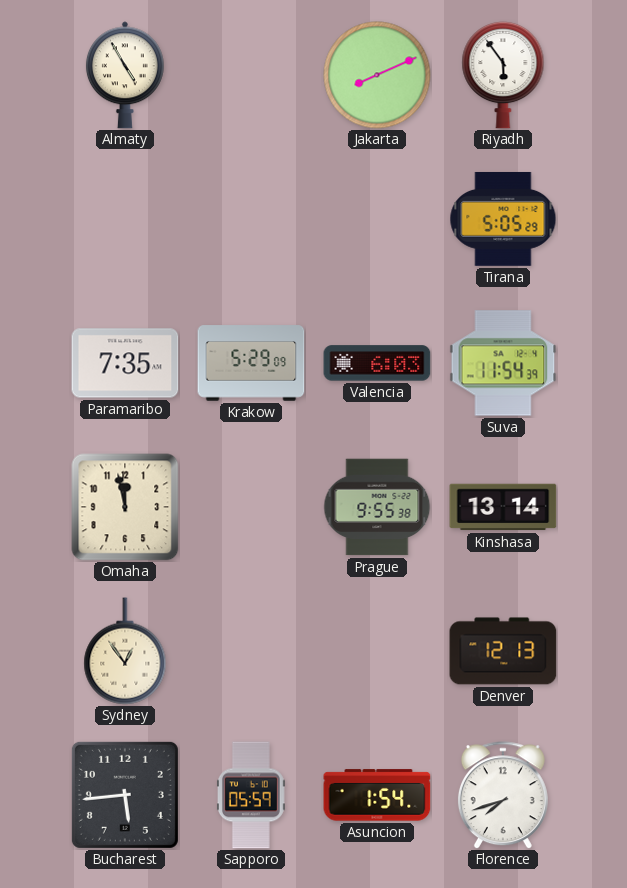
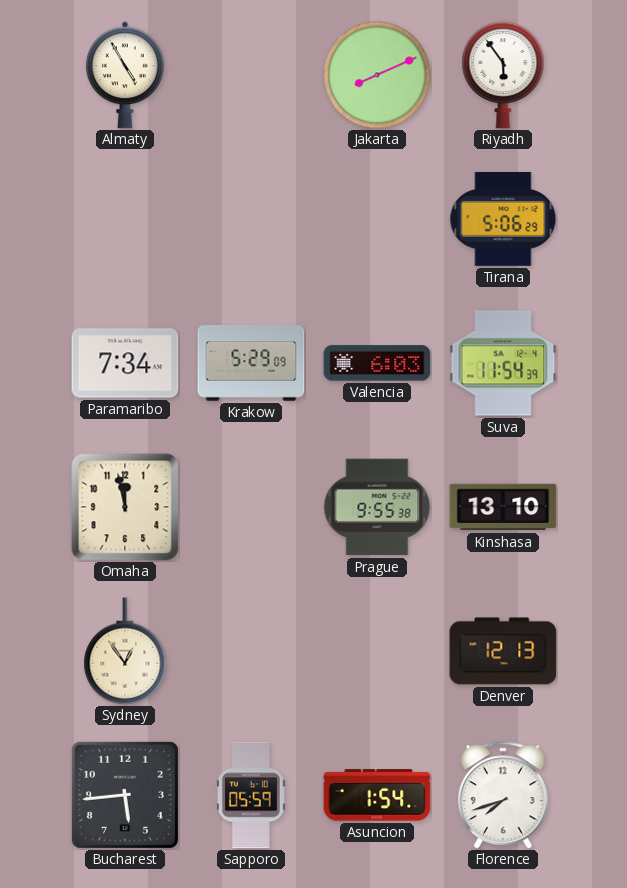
Tirana: 5:05 -> 5:06
Paramaribo: 7:35 -> 7:34
Kinshasa: 13:14 -> 13:10
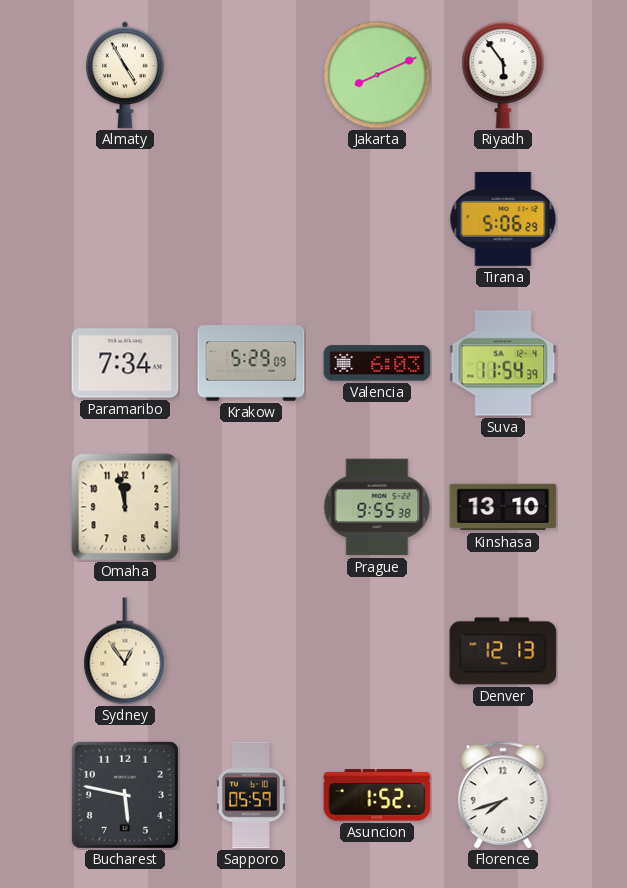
Bucharest: 5:44 -> 5:47
Asuncion: 1:54 -> 1:52
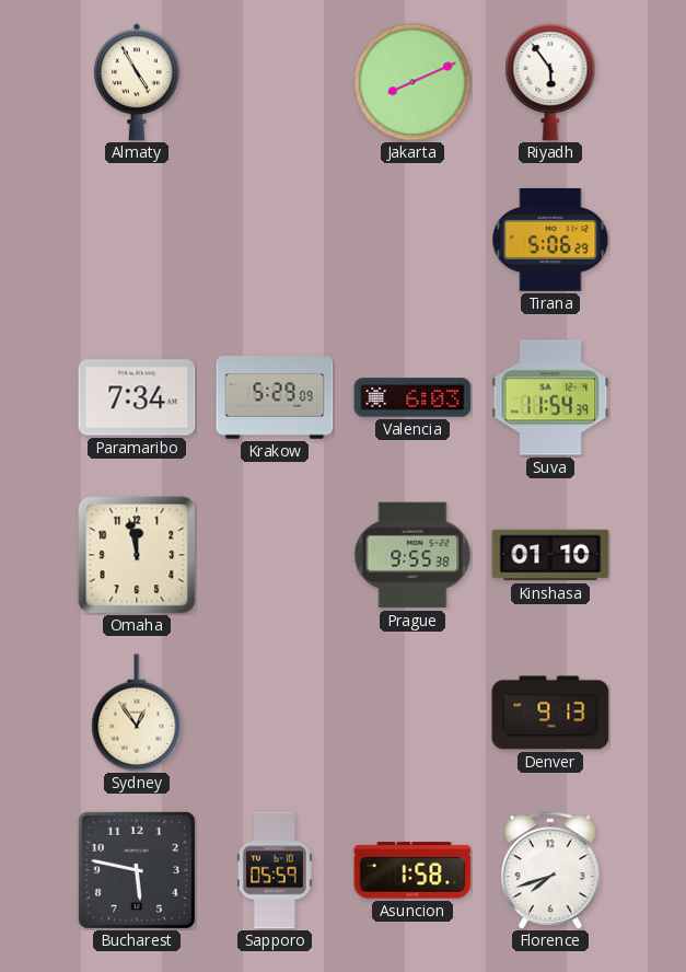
Kinshasa: 13:10 -> 01:10
Denver: 12:13 -> 9:13
Asuncion: 1:52 -> 1:58
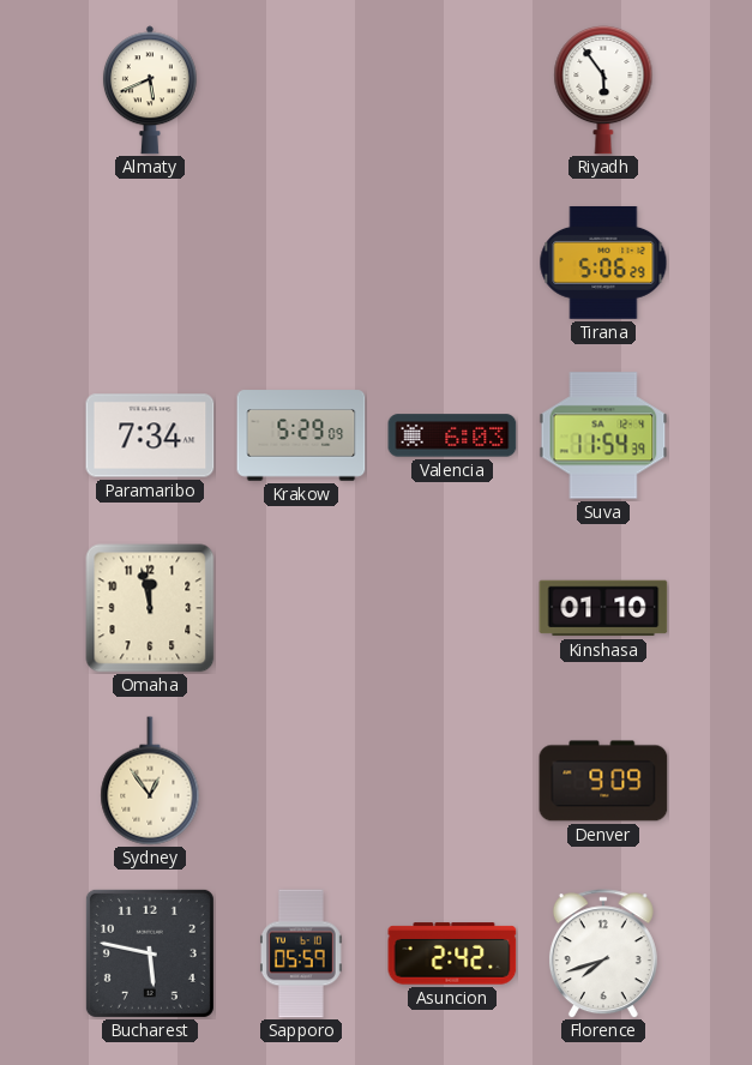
Almaty: 4:55 -> 5:41
Jakarta: 8:11 -> none
Prague: 9:55 -> none
Denver: 9:13 -> 9:09
Asuncion: 1:58 -> 2:42
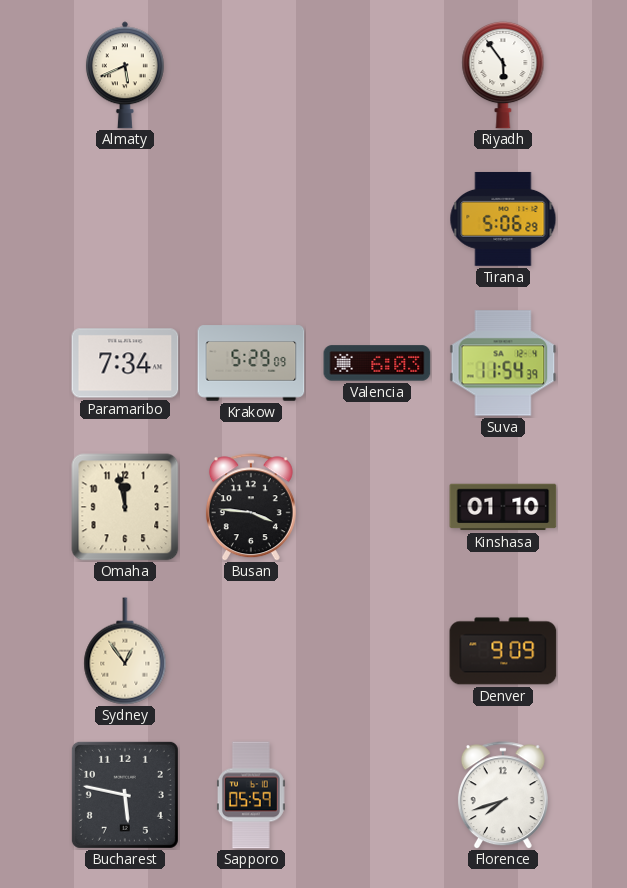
Busan: none -> 3:46
Asuncion: 2:42 -> none
